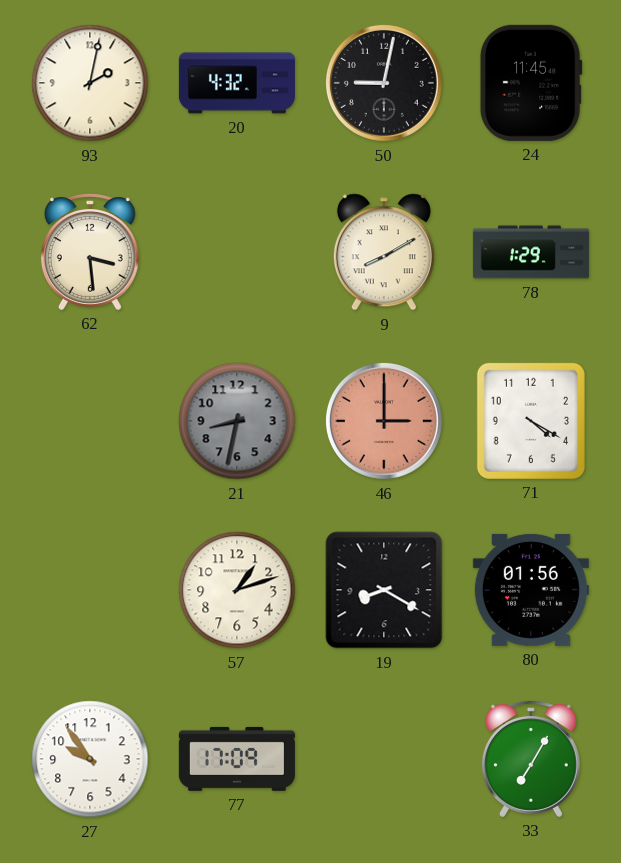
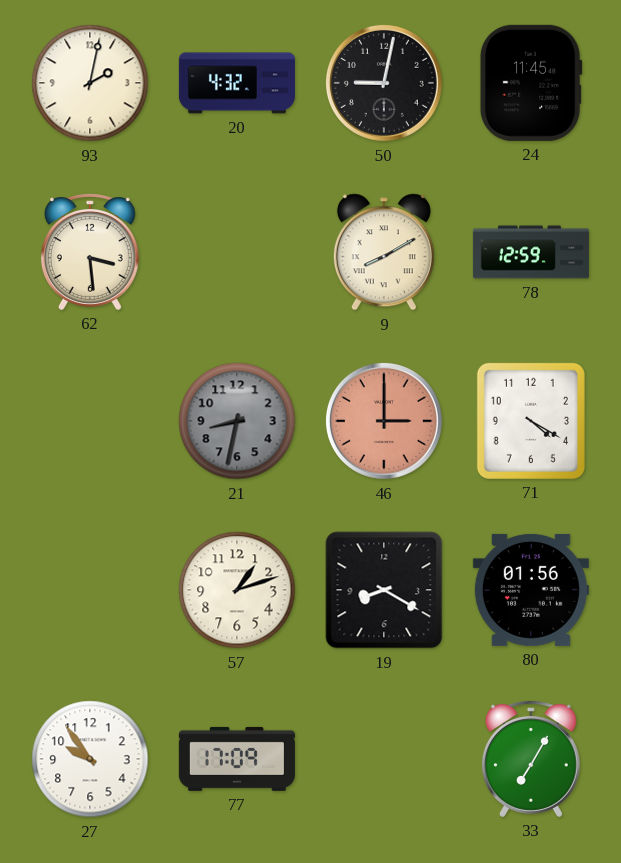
78: 1:29 -> 12:59
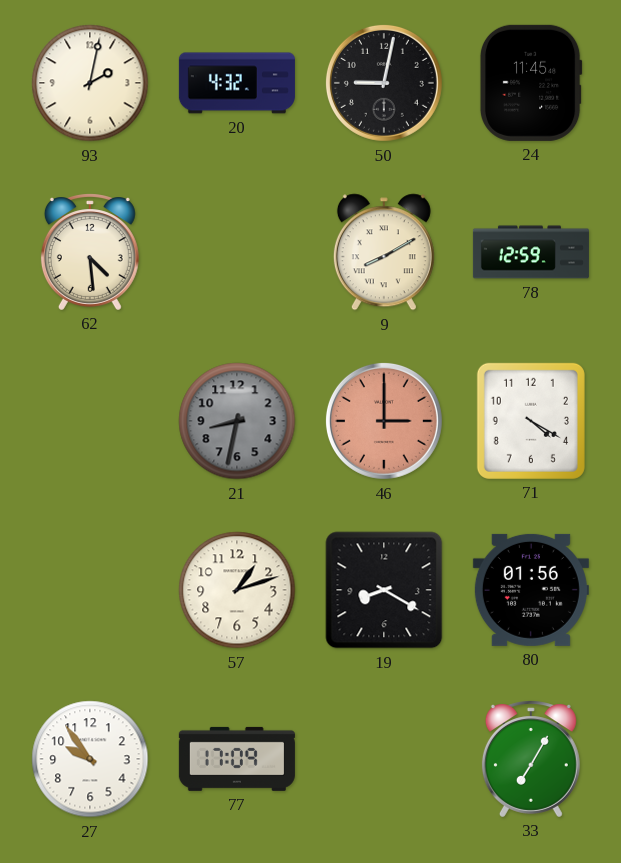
62: 3:29 -> 4:29
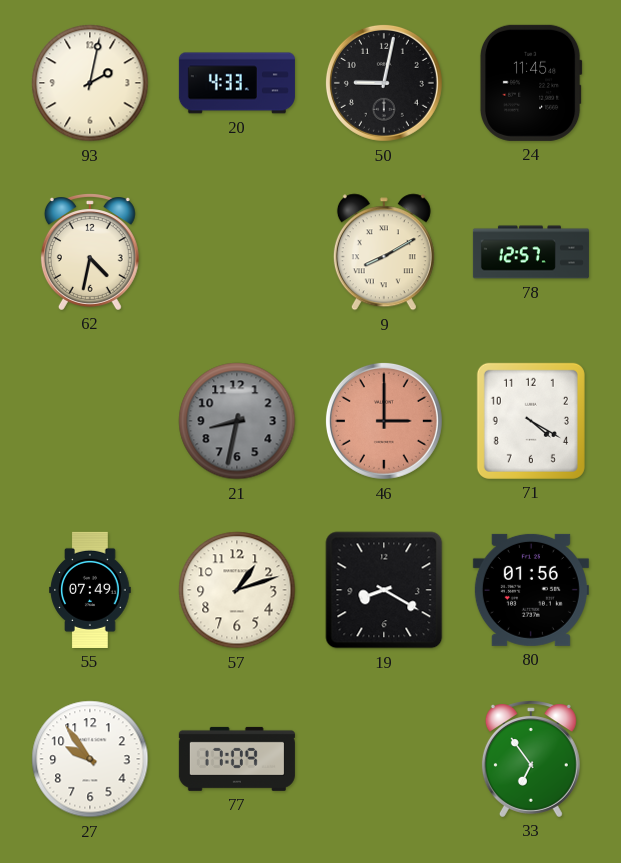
20: 4:32 -> 4:33
62: 4:29 -> 4:32
78: 12:59 -> 12:57
55: none -> 07:49
33: 7:05 -> 6:54
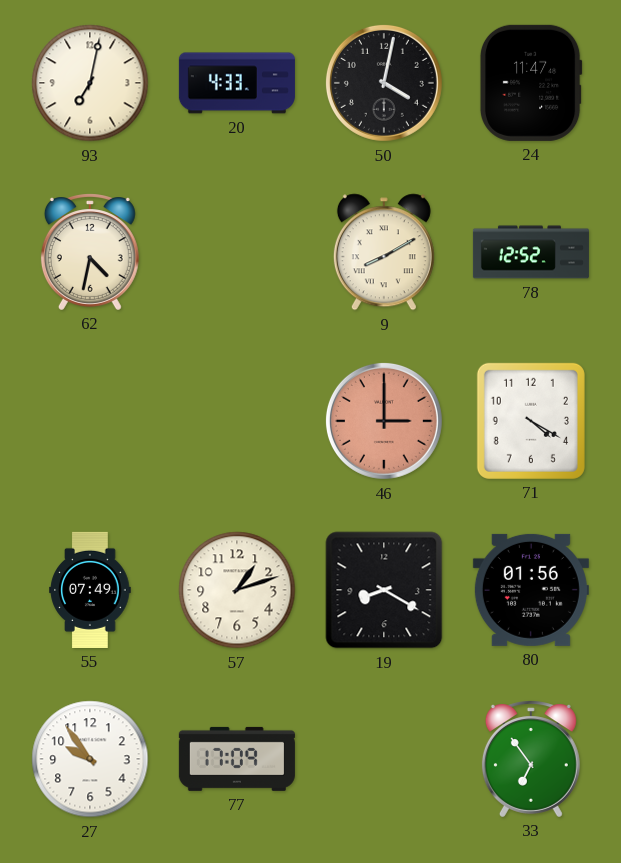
93: 2:02 -> 7:02
50: 9:02 -> 4:02
24: 11:45 -> 11:47
78: 12:57 -> 12:52
21: 8:32 -> none
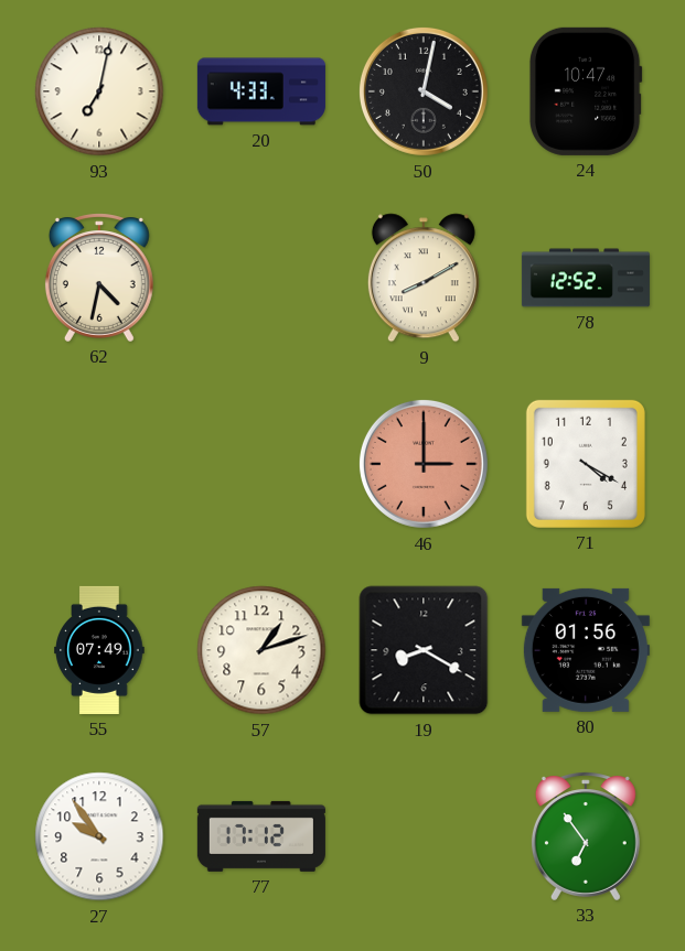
24: 11:47 -> 10:47
77: 17:09 -> 17:12
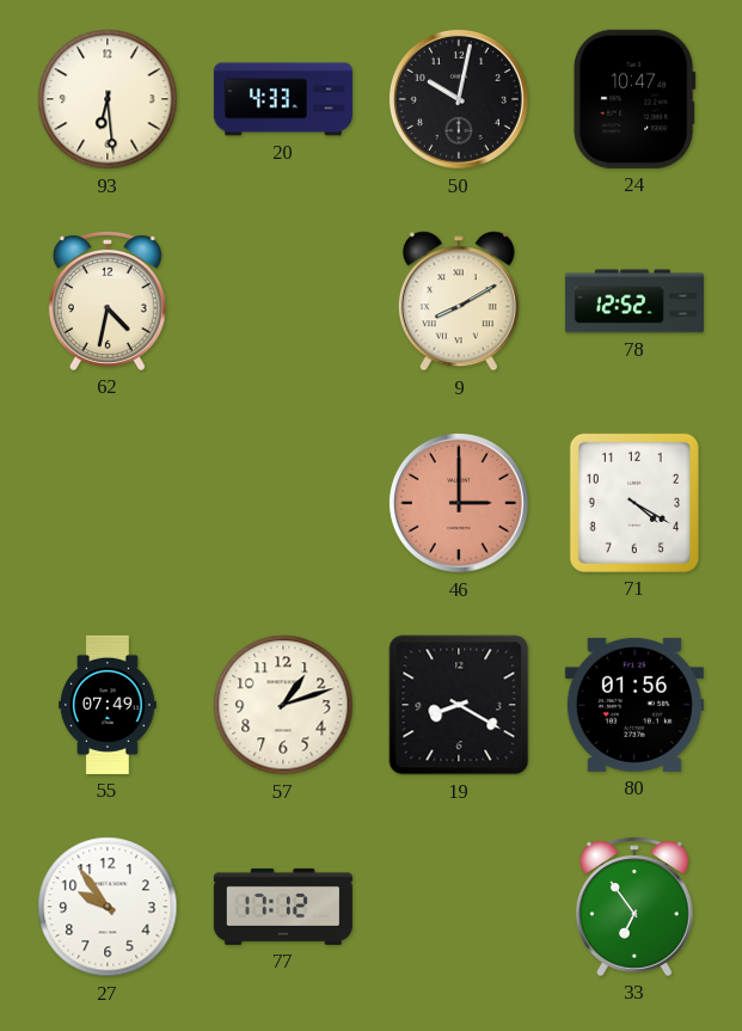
93: 7:02 -> 6:29
50: 4:02 -> 10:02
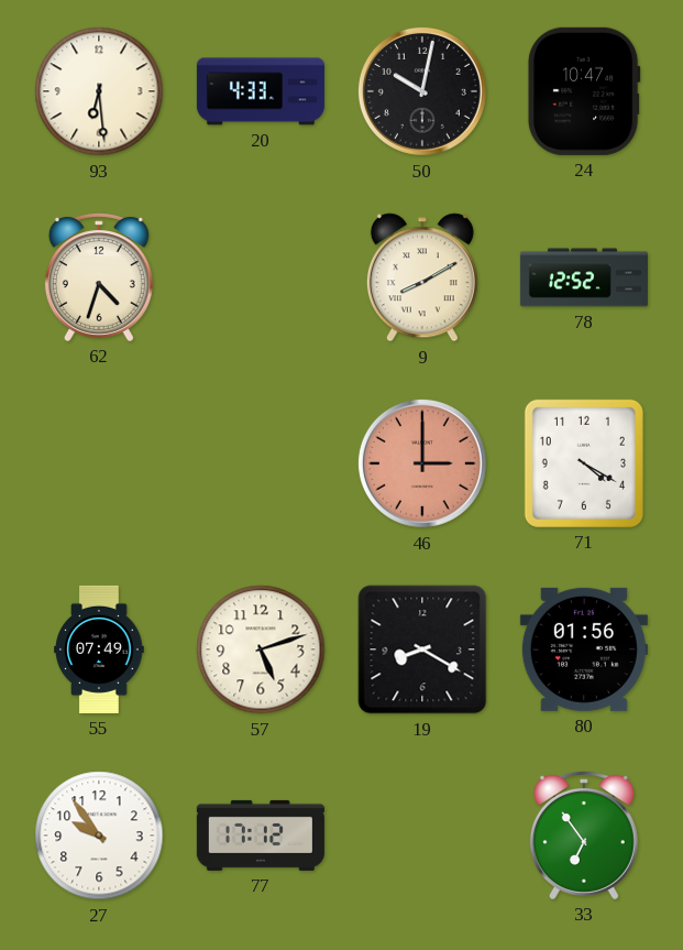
62: 4:32 -> 4:33
57: 1:12 -> 5:12
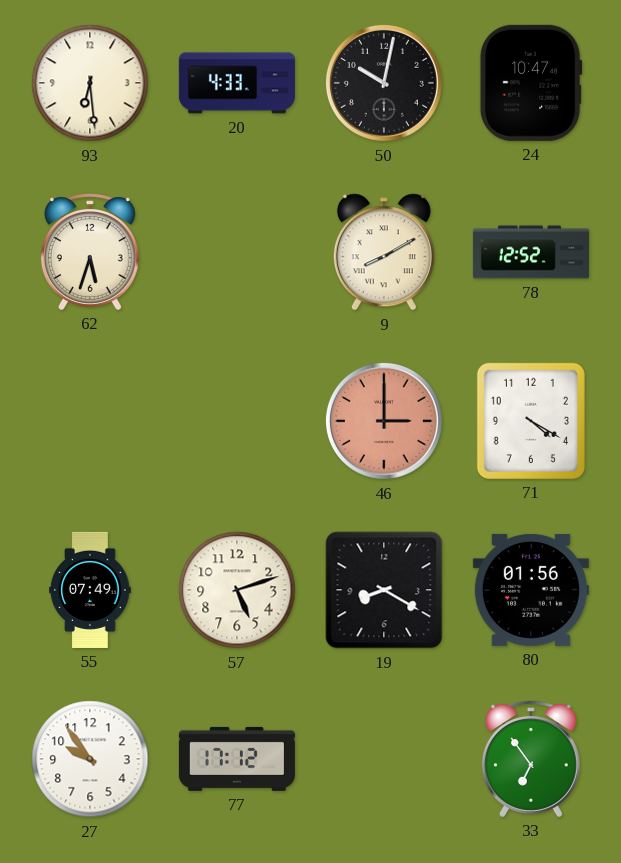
62: 4:33 -> 5:33
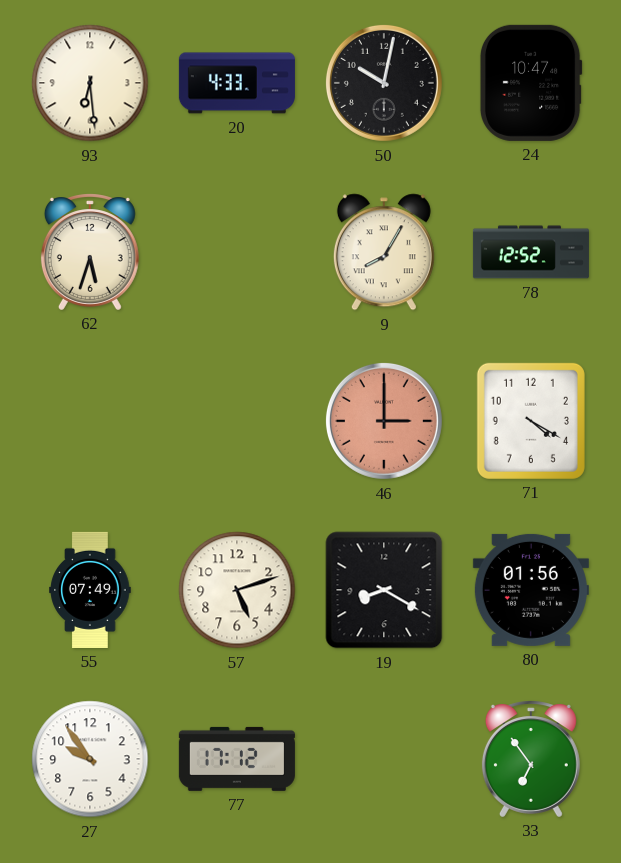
9: 8:10 -> 8:05
